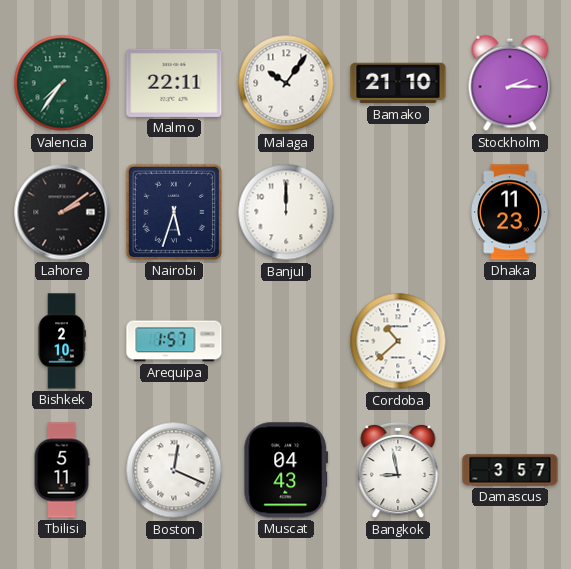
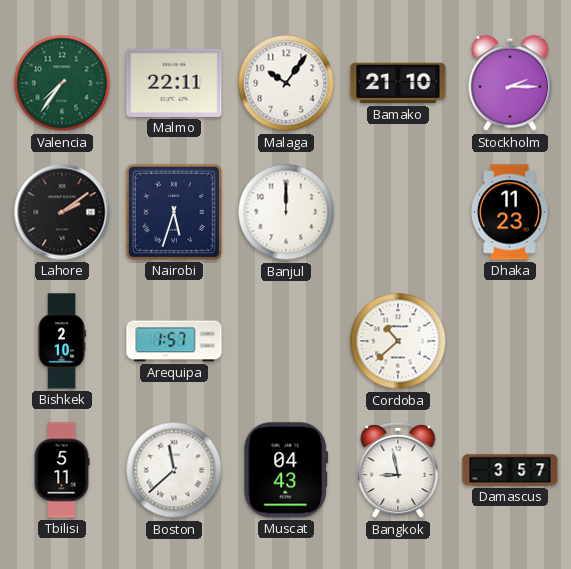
Boston: 12:19 -> 11:38
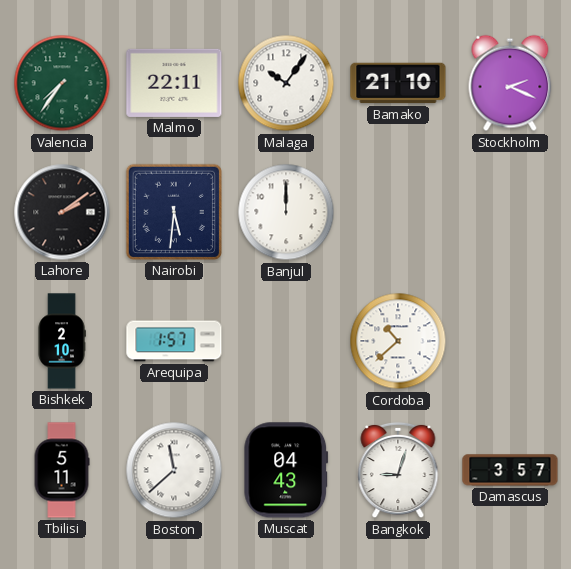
Stockholm: 2:15 -> 2:19
Nairobi: 5:33 -> 5:31
Dhaka: 11:23 -> none
Bangkok: 8:58 -> 9:03
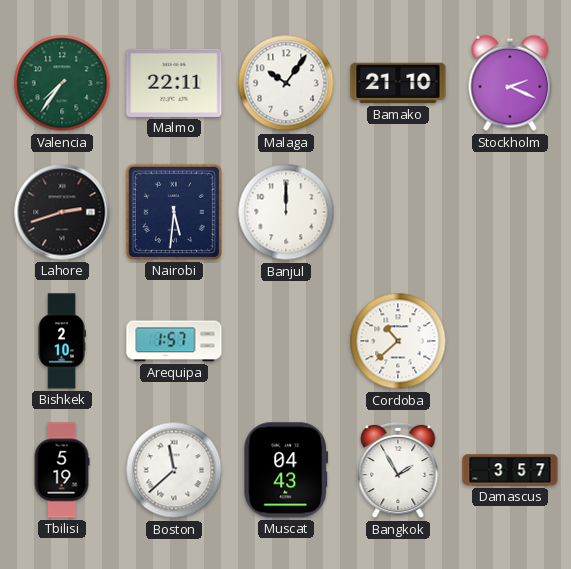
Lahore: 2:09 -> 2:42
Tbilisi: 5:11 -> 5:19
Bangkok: 9:03 -> 1:55
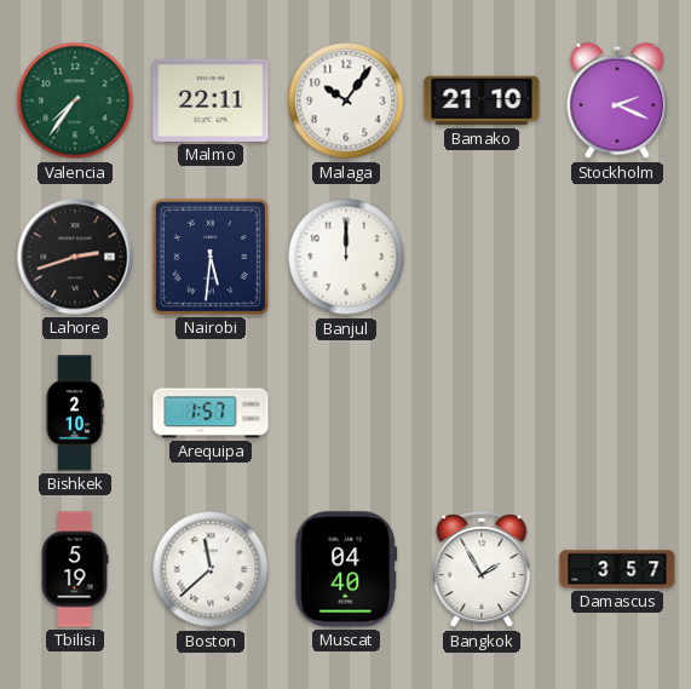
Cordoba: 10:38 -> none
Muscat: 04:43 -> 04:40
